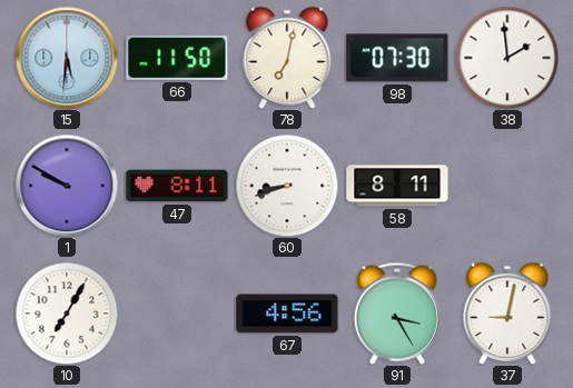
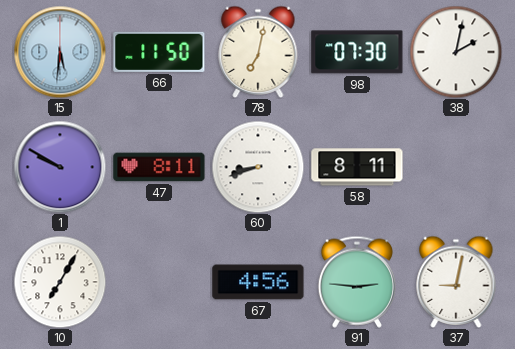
38: 1:59 -> 2:02
91: 3:25 -> 2:46
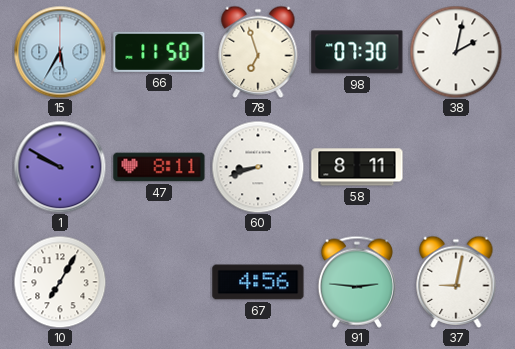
15: 5:31 -> 5:35
78: 7:02 -> 6:57
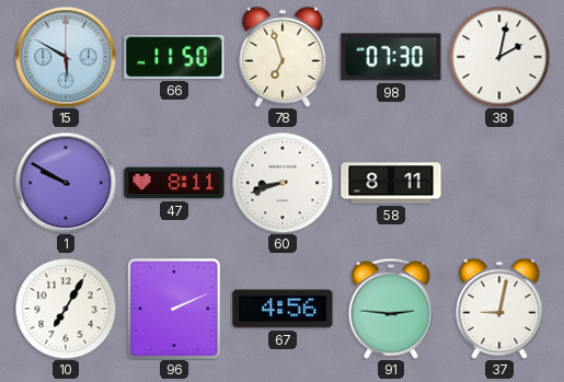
15: 5:35 -> 5:50
96: none -> 2:11
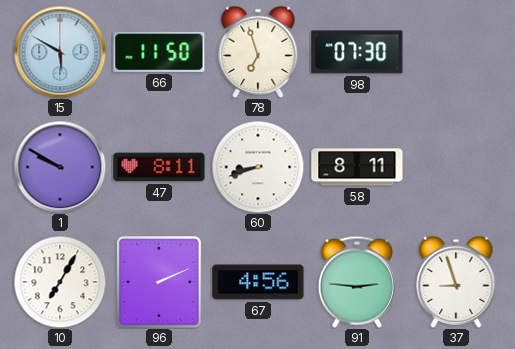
38: 2:02 -> none
37: 9:02 -> 8:57
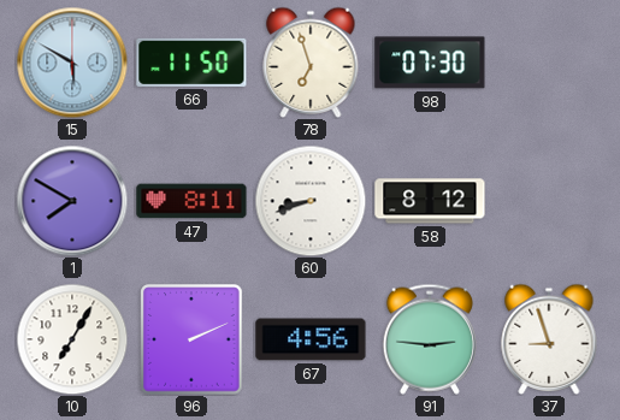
1: 9:50 -> 7:50
58: 8:11 -> 8:12
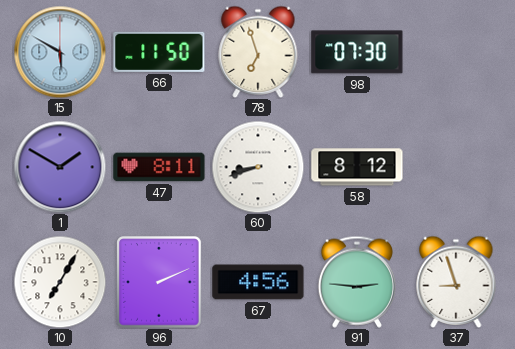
1: 7:50 -> 1:50
